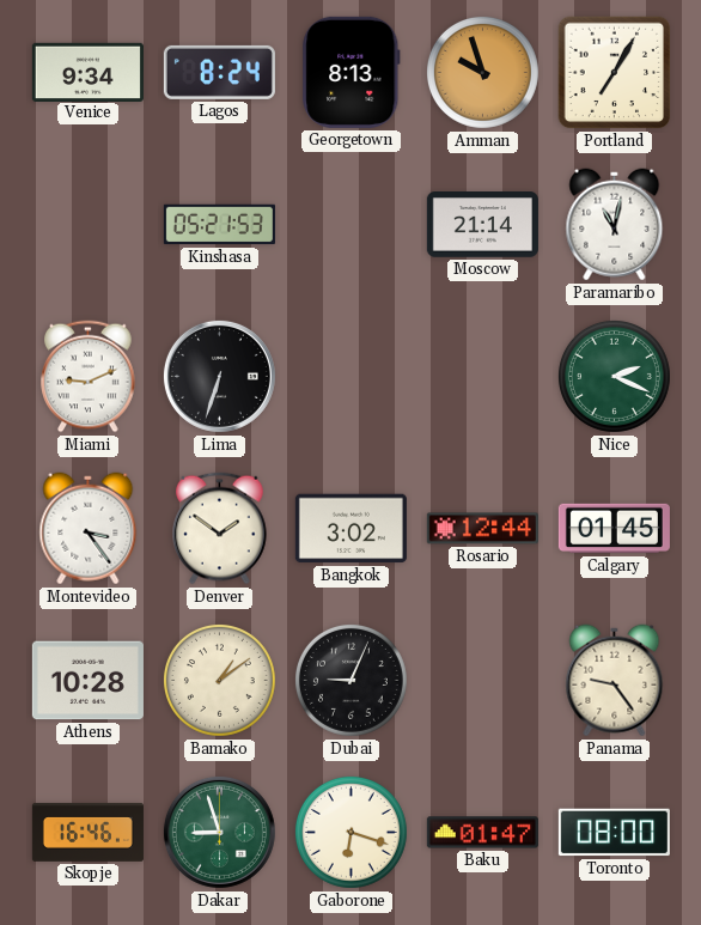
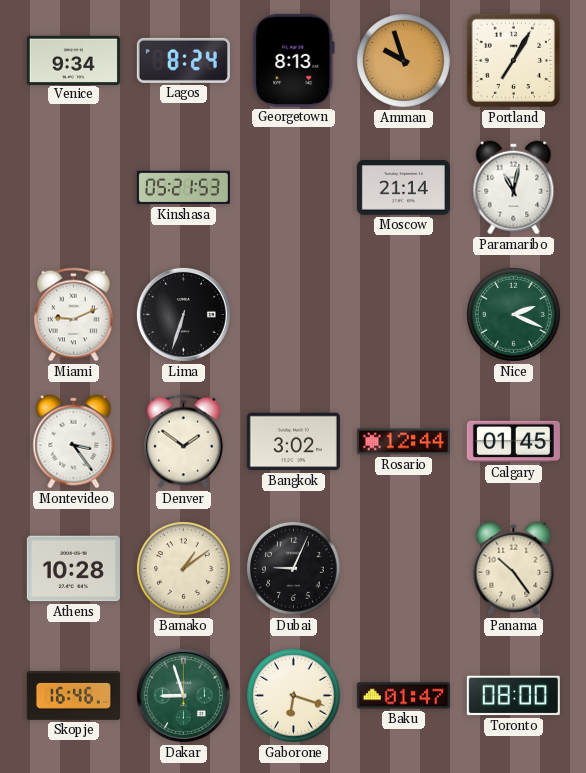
Panama: 9:24 -> 10:24
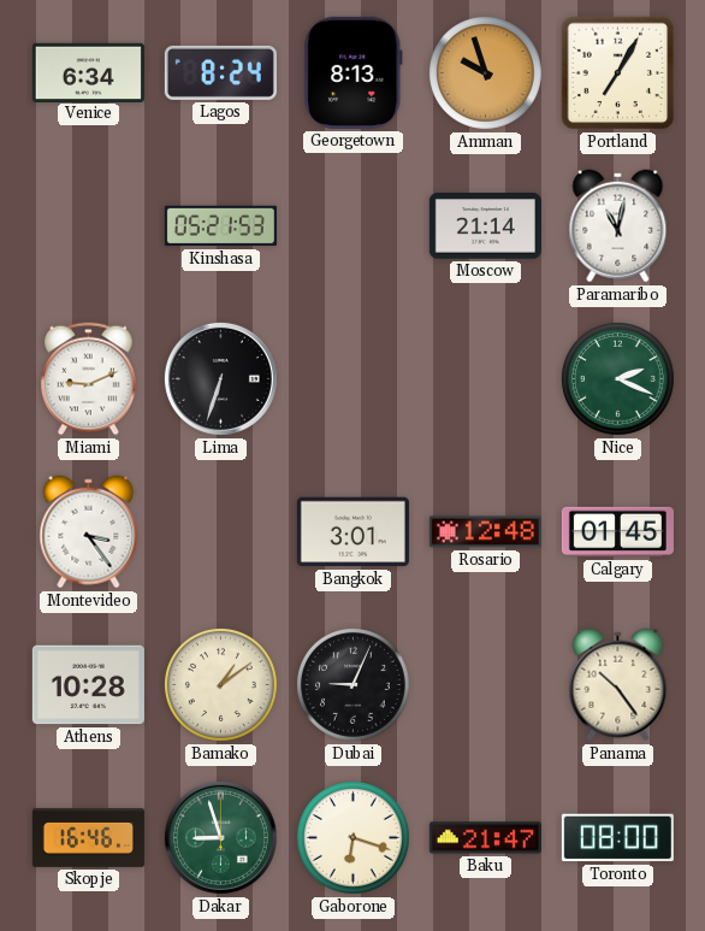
Venice: 9:34 -> 6:34
Denver: 1:51 -> none
Bangkok: 3:02 -> 3:01
Rosario: 12:44 -> 12:48
Baku: 01:47 -> 21:47
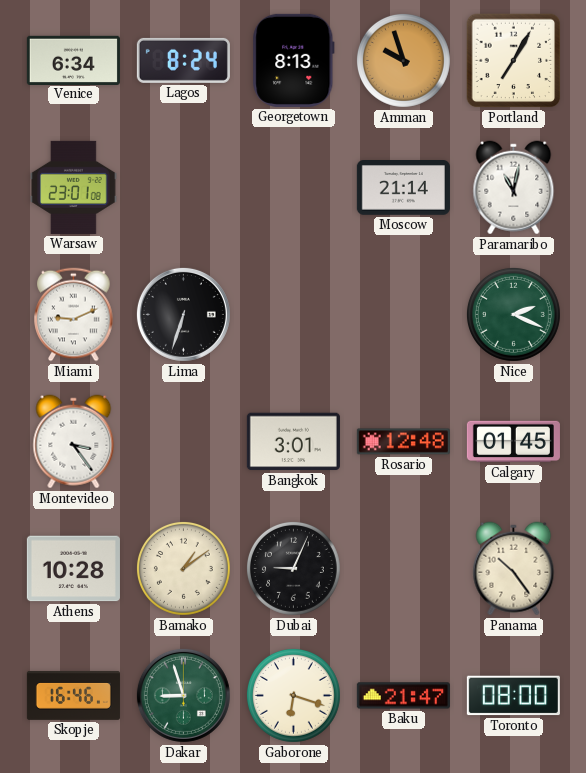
Warsaw: none -> 23:01
Kinshasa: 05:21 -> none
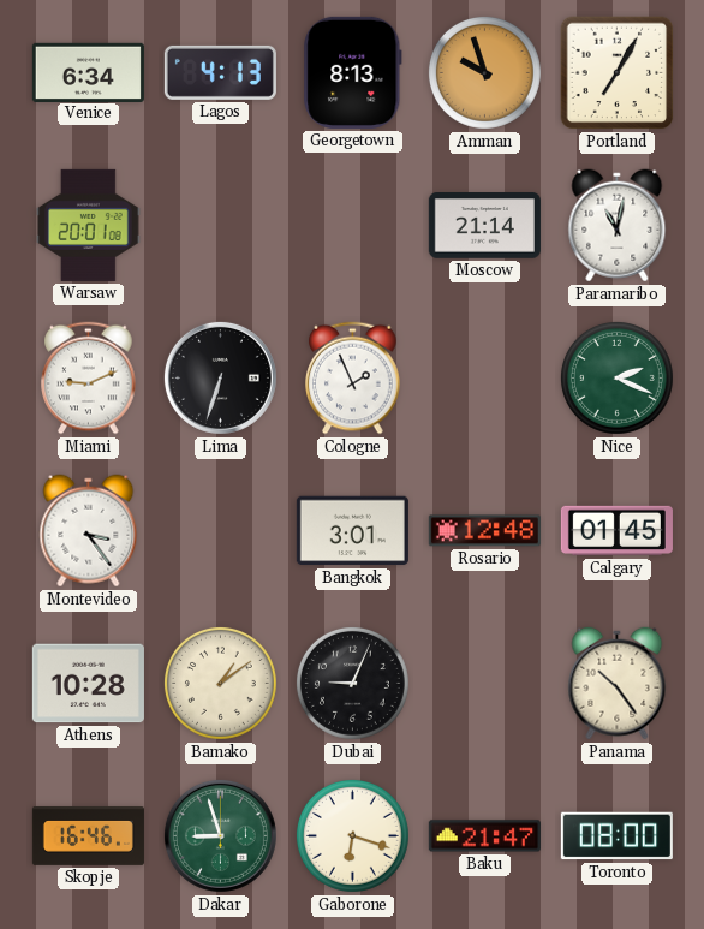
Lagos: 8:24 -> 4:13
Warsaw: 23:01 -> 20:01
Cologne: none -> 1:56
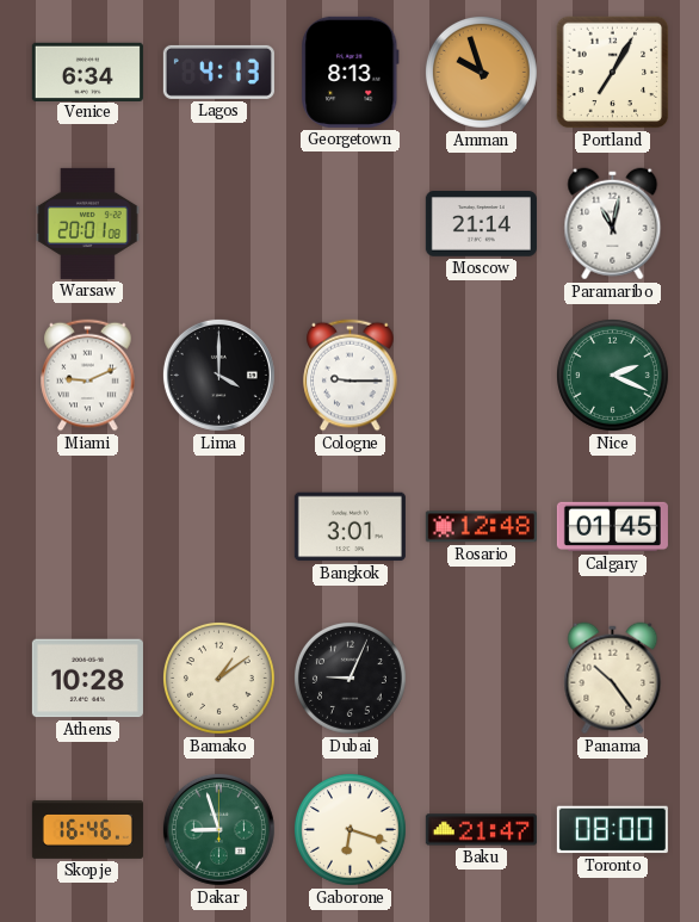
Lima: 6:33 -> 4:00
Cologne: 1:56 -> 9:15
Montevideo: 3:24 -> none
